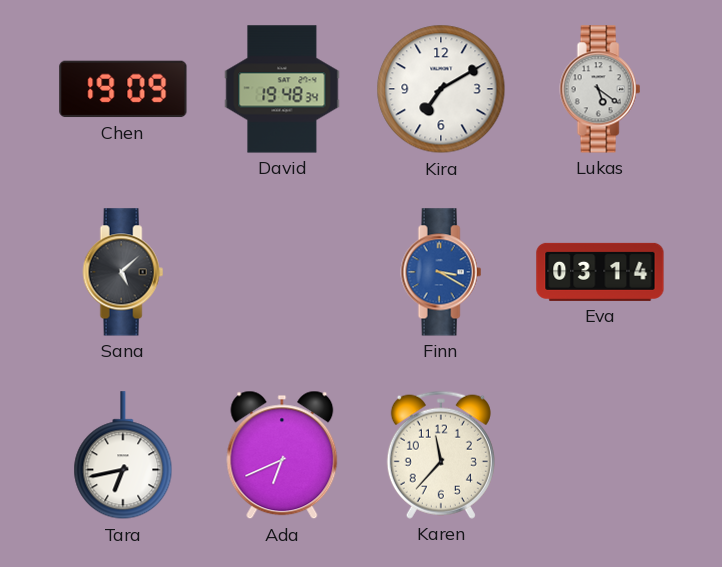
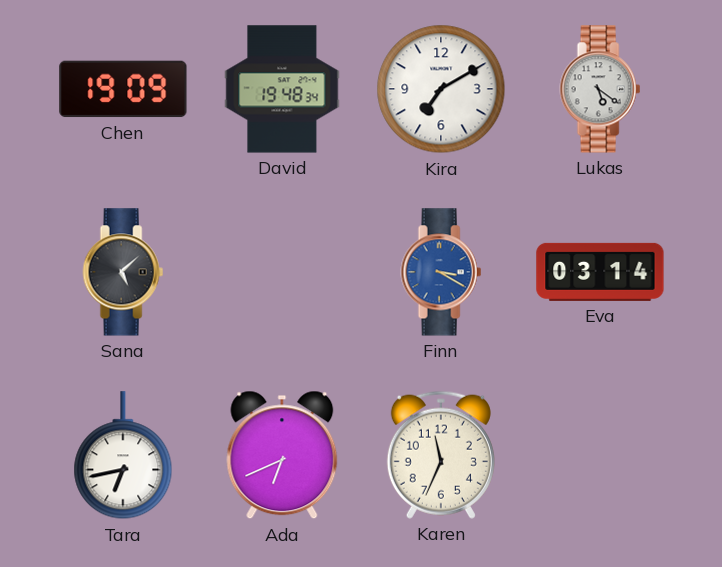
Karen: 11:37 -> 11:34
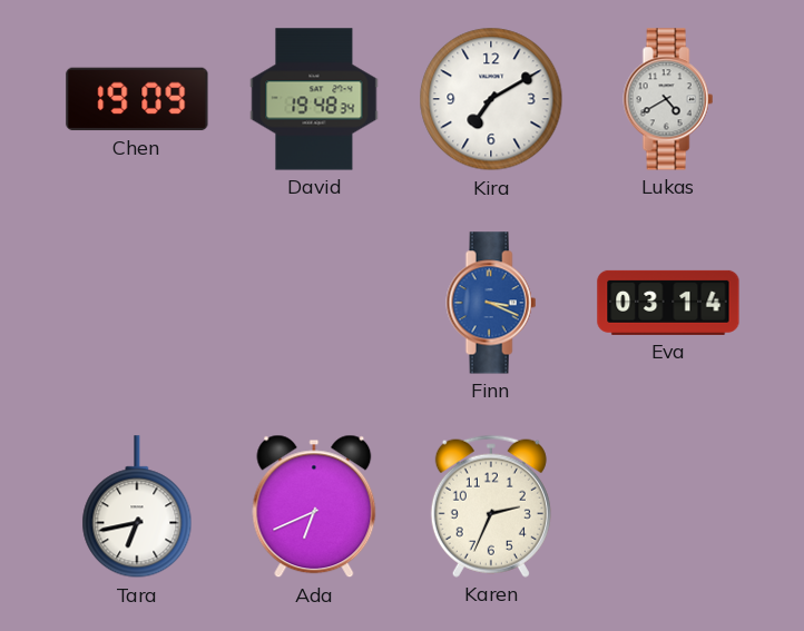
Lukas: 5:21 -> 4:40
Sana: 5:08 -> none
Finn: 3:20 -> 3:19
Karen: 11:34 -> 2:34
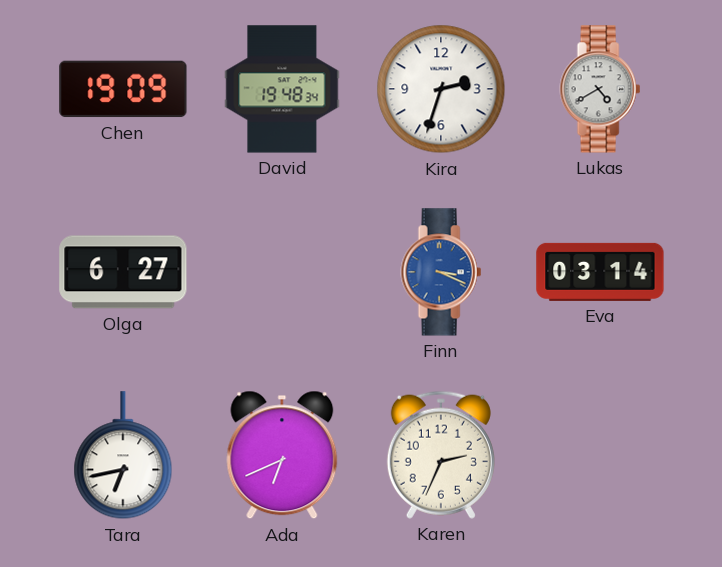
Kira: 7:10 -> 2:33
Olga: none -> 6:27
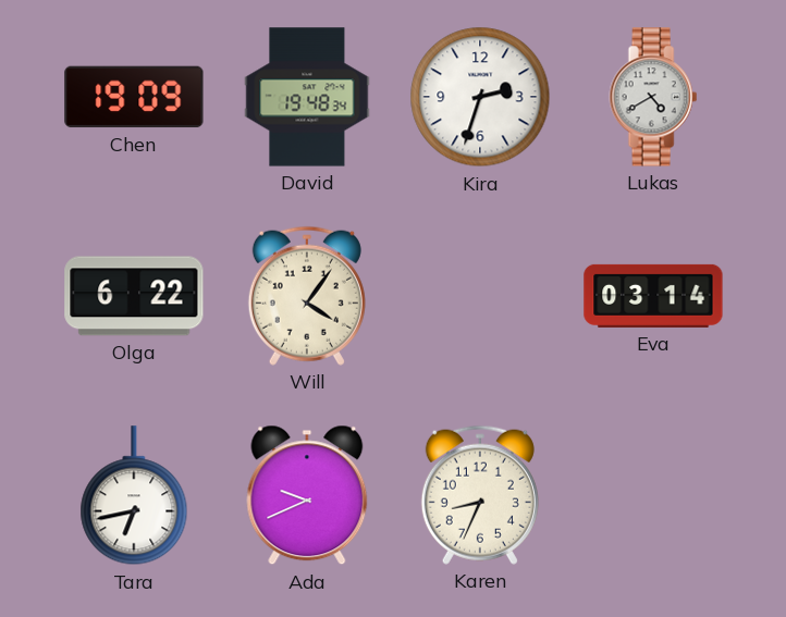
Olga: 6:27 -> 6:22
Will: none -> 4:06
Finn: 3:19 -> none
Ada: 6:41 -> 9:41
Karen: 2:34 -> 8:34
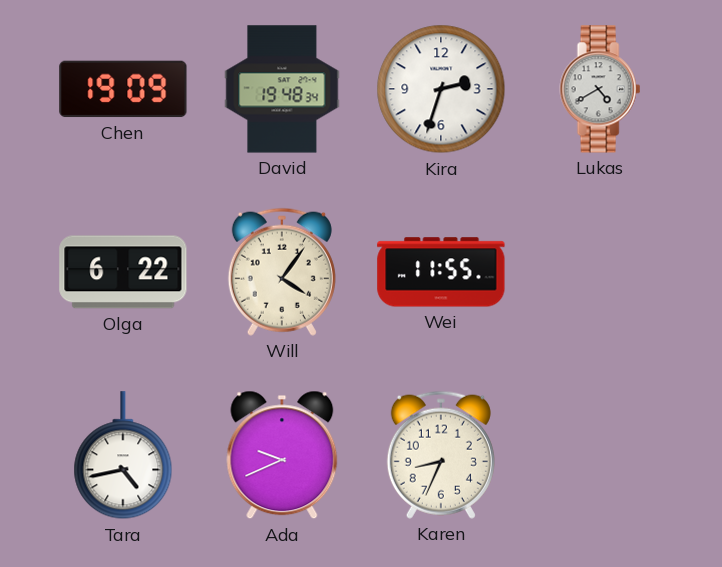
Wei: none -> 11:55
Eva: 03:14 -> none
Tara: 6:43 -> 4:43
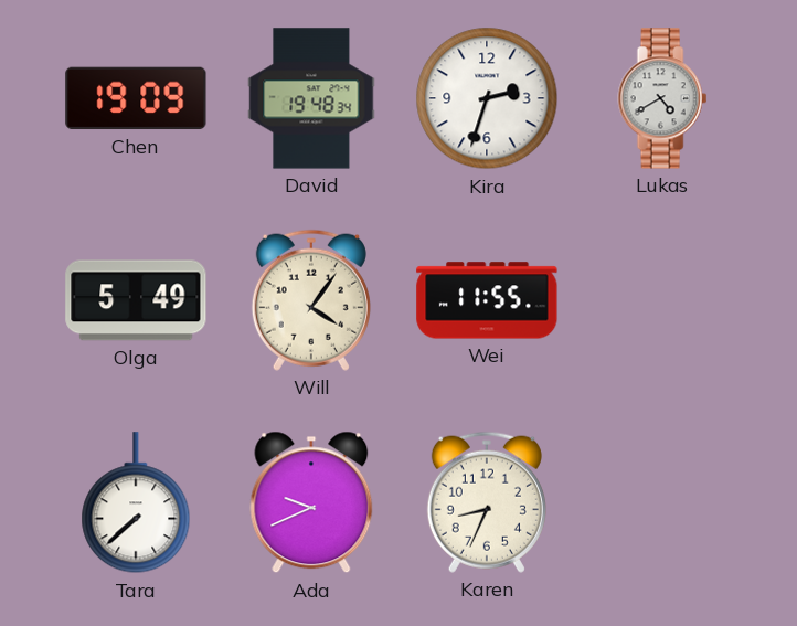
Olga: 6:22 -> 5:49
Tara: 4:43 -> 7:38
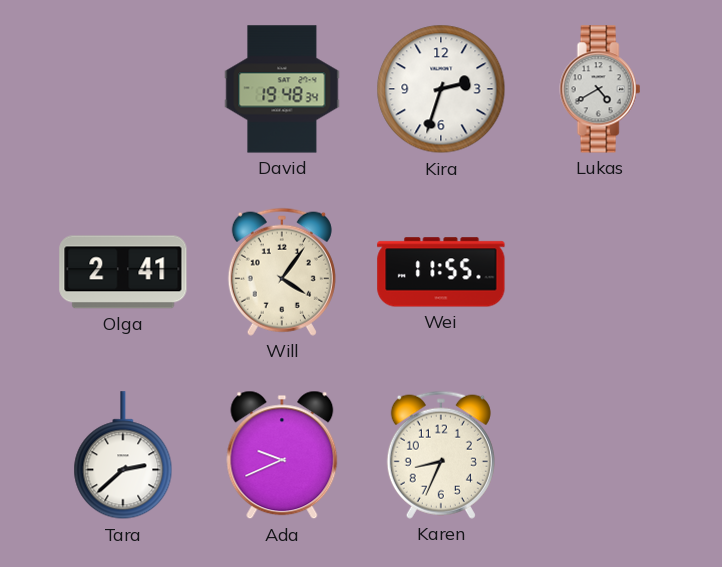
Chen: 19:09 -> none
Olga: 5:49 -> 2:41
Tara: 7:38 -> 2:38
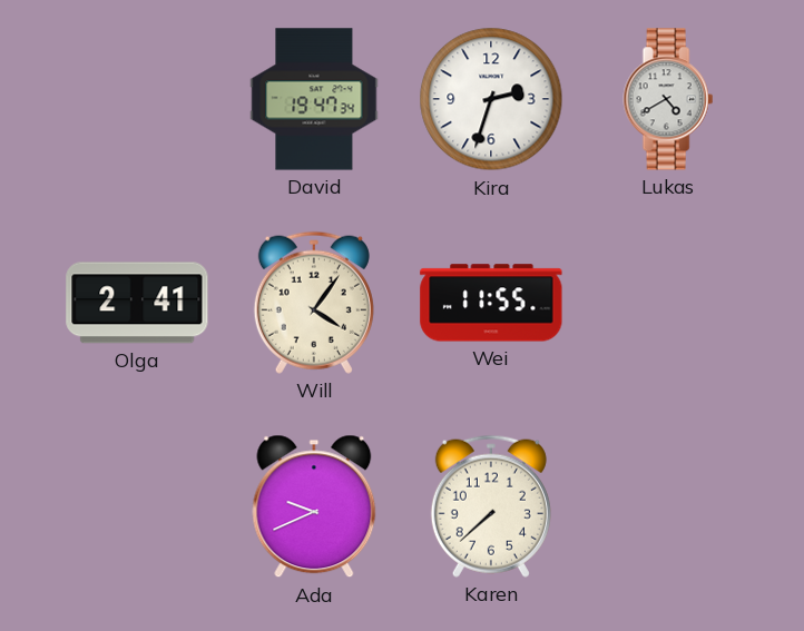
David: 19:48 -> 19:47
Tara: 2:38 -> none
Karen: 8:34 -> 7:38
